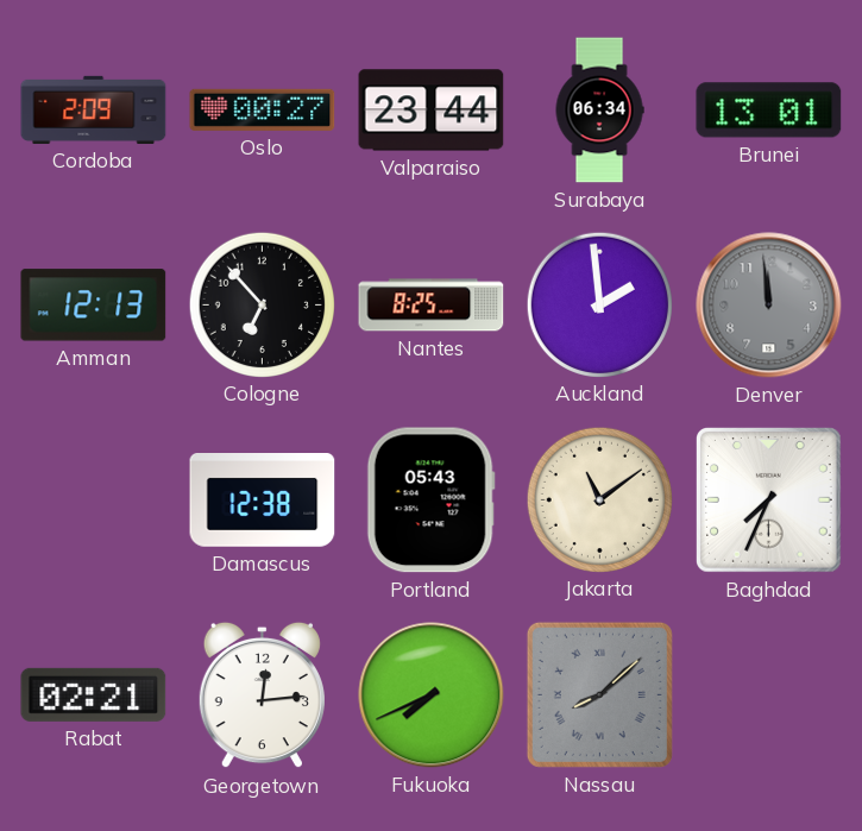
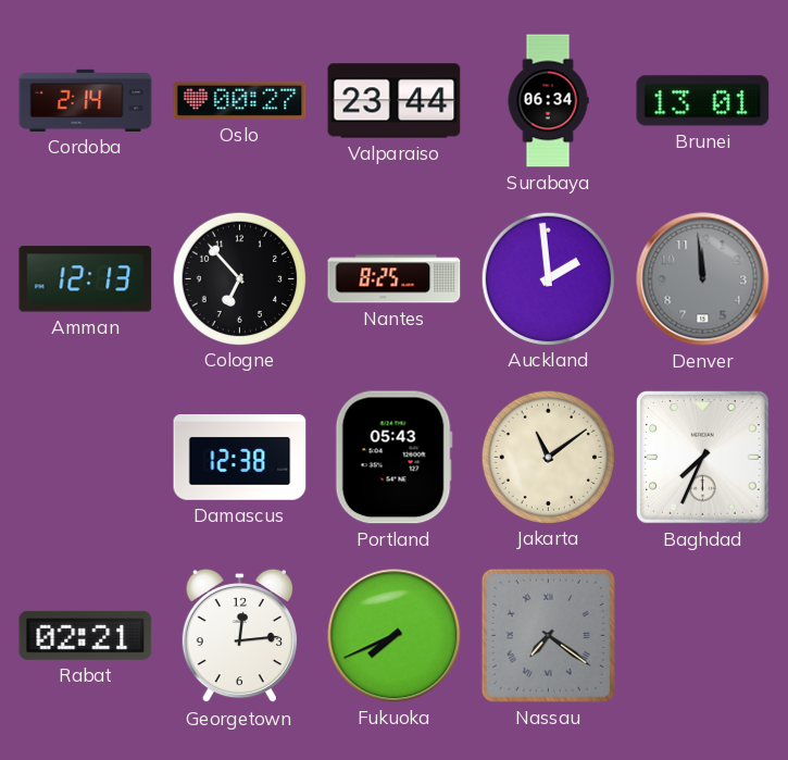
Cordoba: 2:09 -> 2:14
Nassau: 8:08 -> 7:21
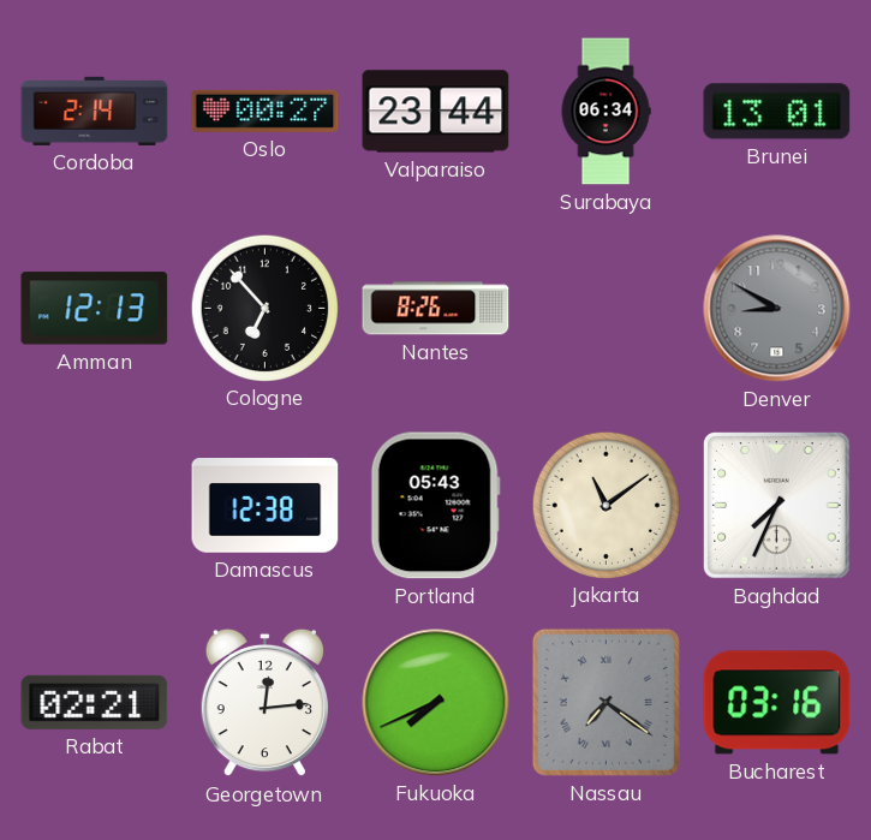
Nantes: 8:25 -> 8:26
Auckland: 1:59 -> none
Denver: 11:59 -> 8:50
Bucharest: none -> 03:16
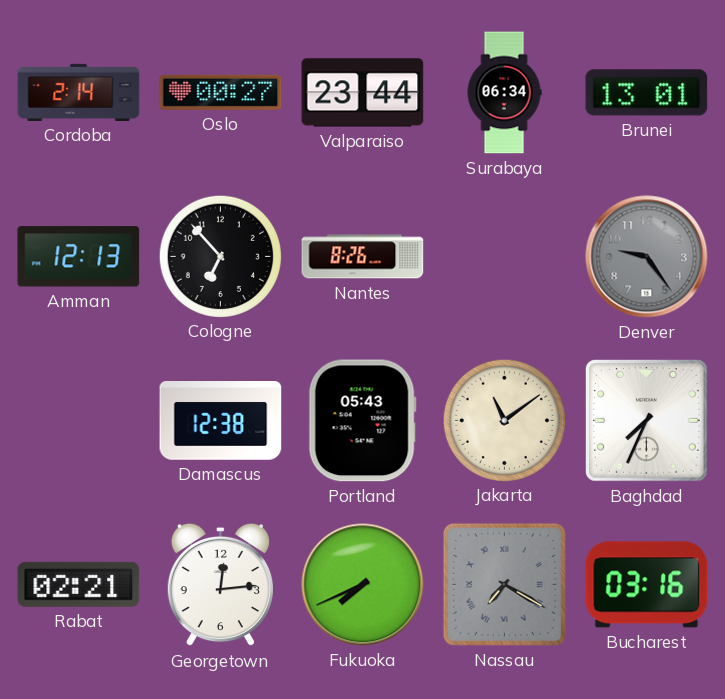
Denver: 8:50 -> 9:24
Nassau: 7:21 -> 7:20
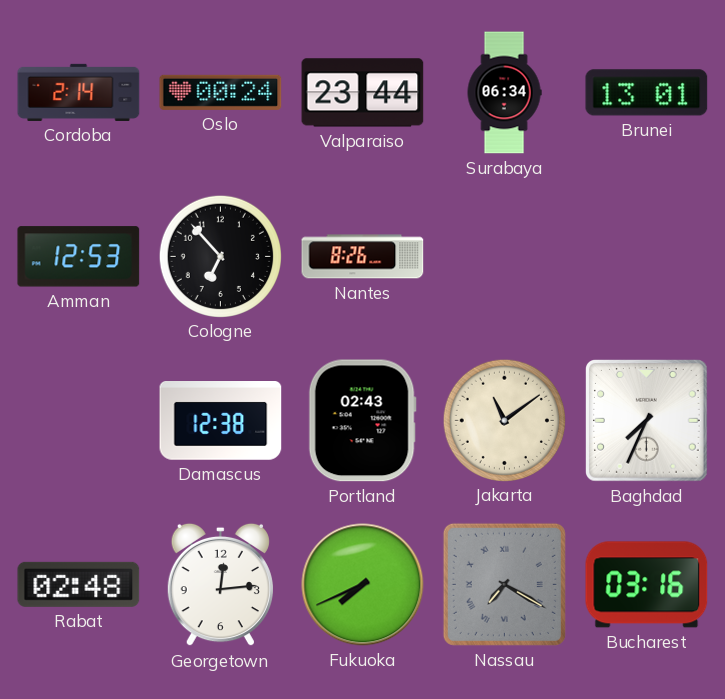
Oslo: 00:27 -> 00:24
Amman: 12:13 -> 12:53
Denver: 9:24 -> none
Portland: 05:43 -> 02:43
Rabat: 02:21 -> 02:48
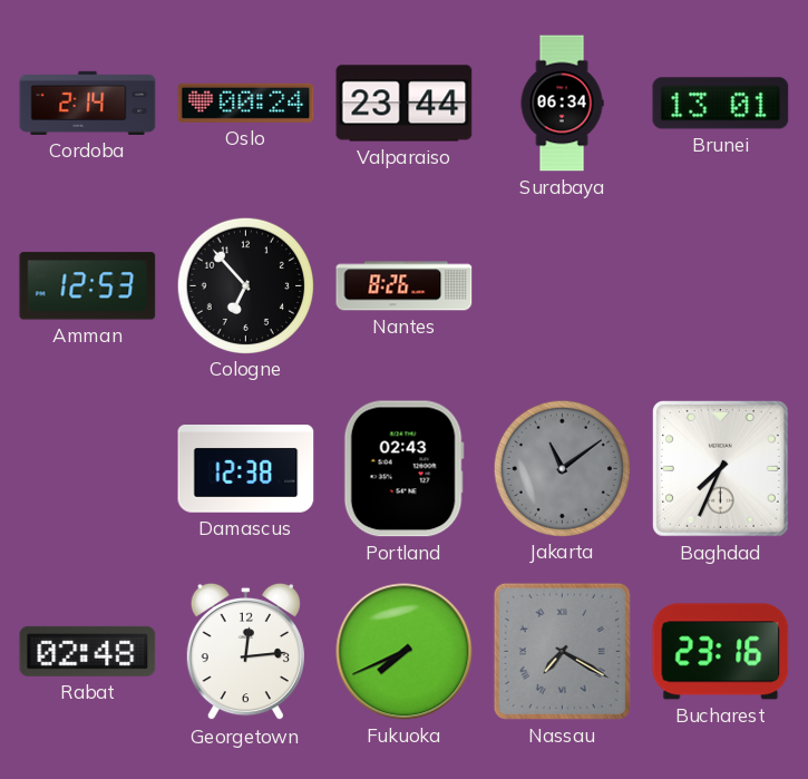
Jakarta dial: cream -> grey
Bucharest: 03:16 -> 23:16
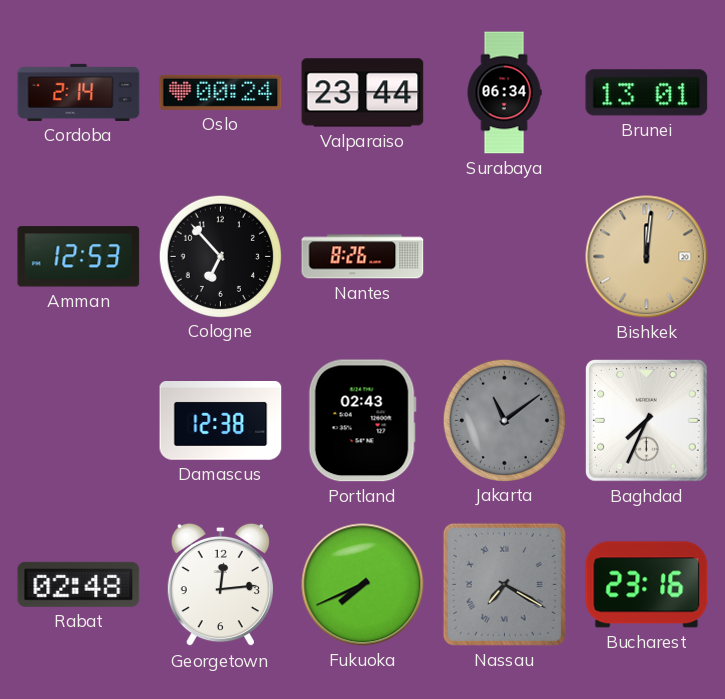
Bishkek: none -> 12:01
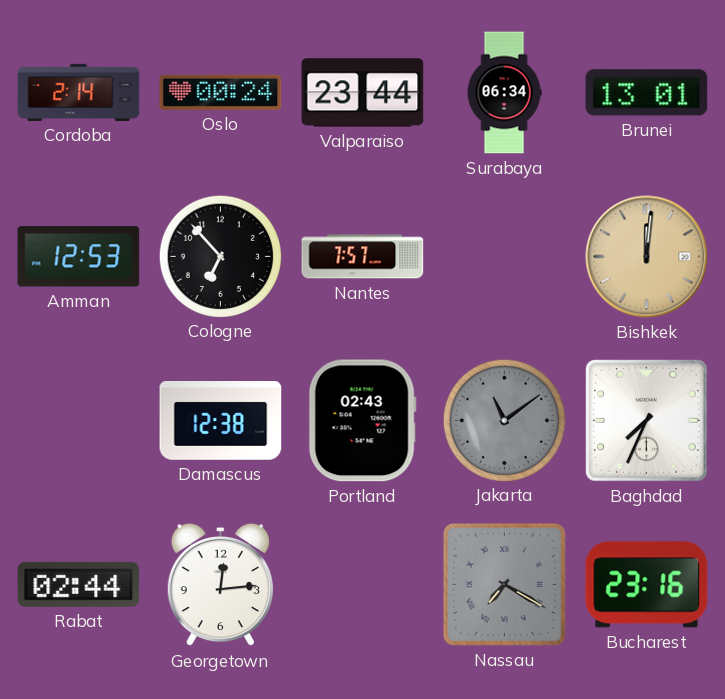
Nantes: 8:26 -> 7:57
Rabat: 02:48 -> 02:44
Fukuoka: 7:41 -> none
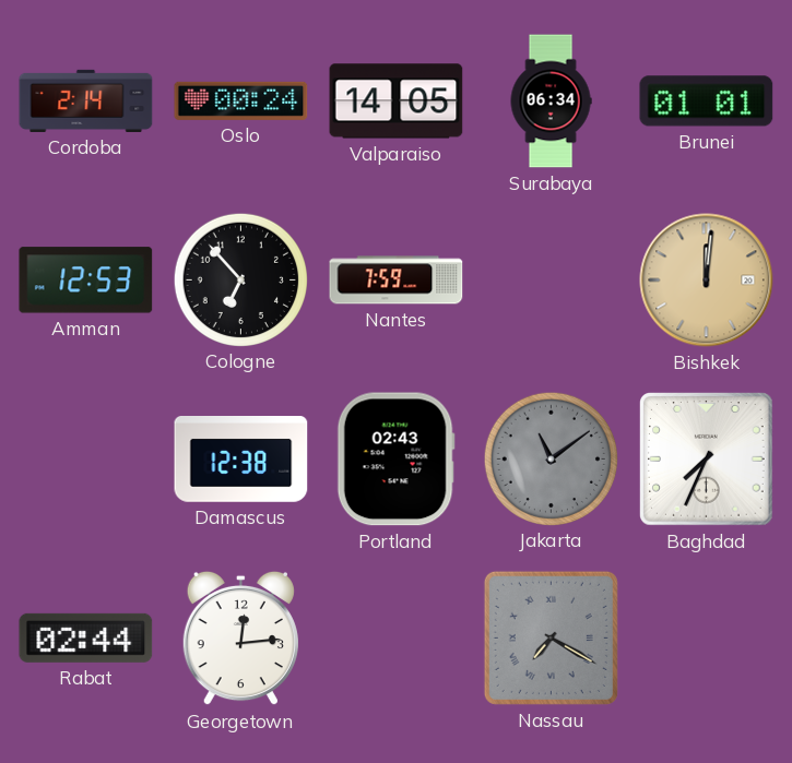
Valparaiso: 23:44 -> 14:05
Brunei: 13:01 -> 01:01
Nantes: 7:57 -> 7:59
Bucharest: 23:16 -> none
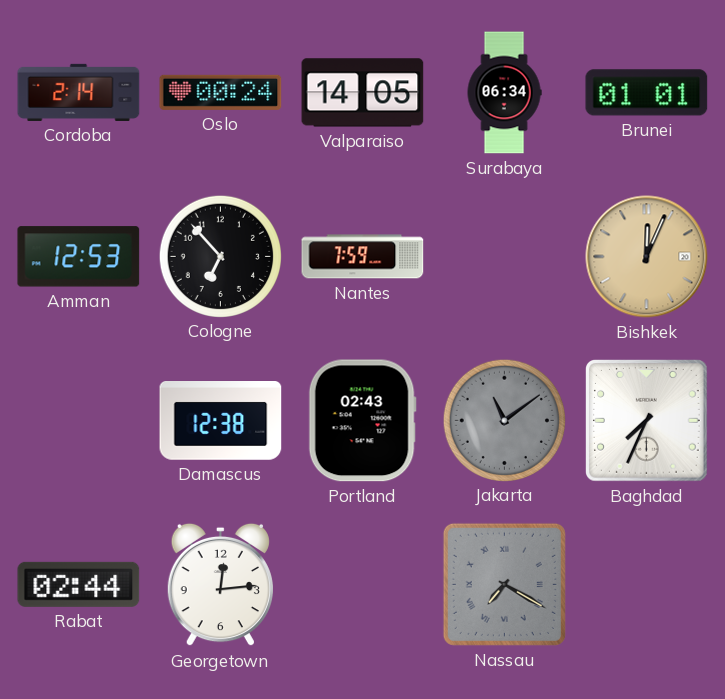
Bishkek: 12:01 -> 12:04
